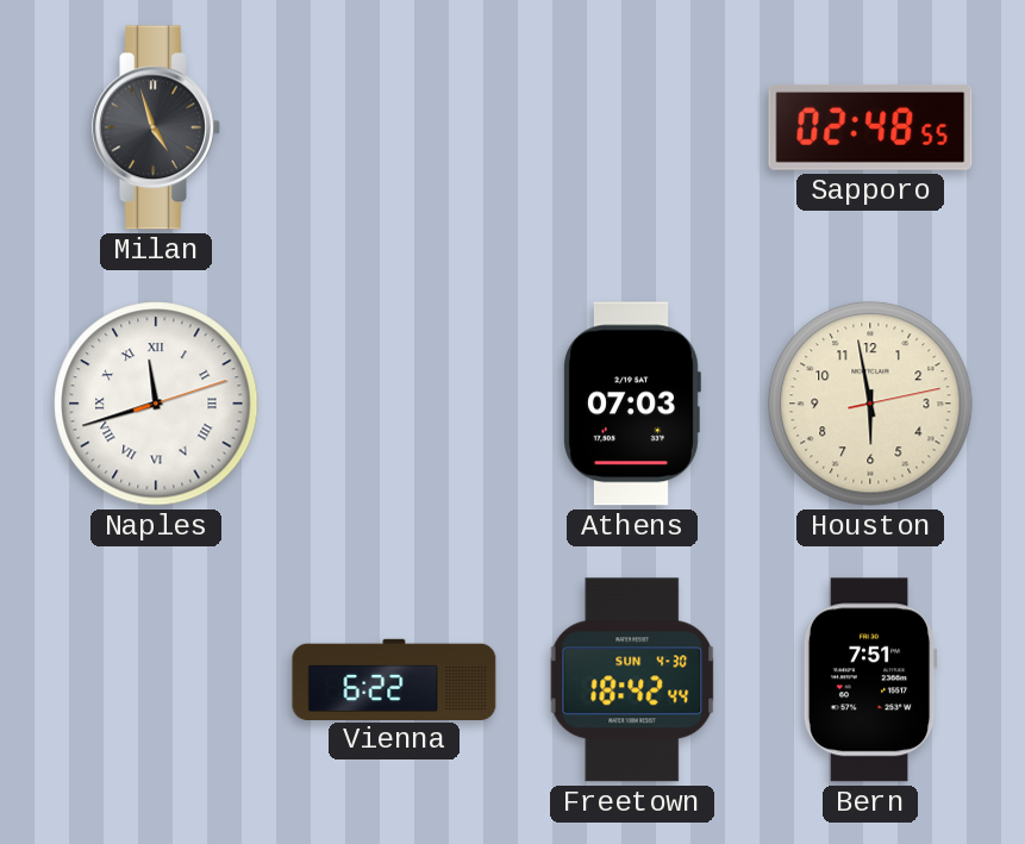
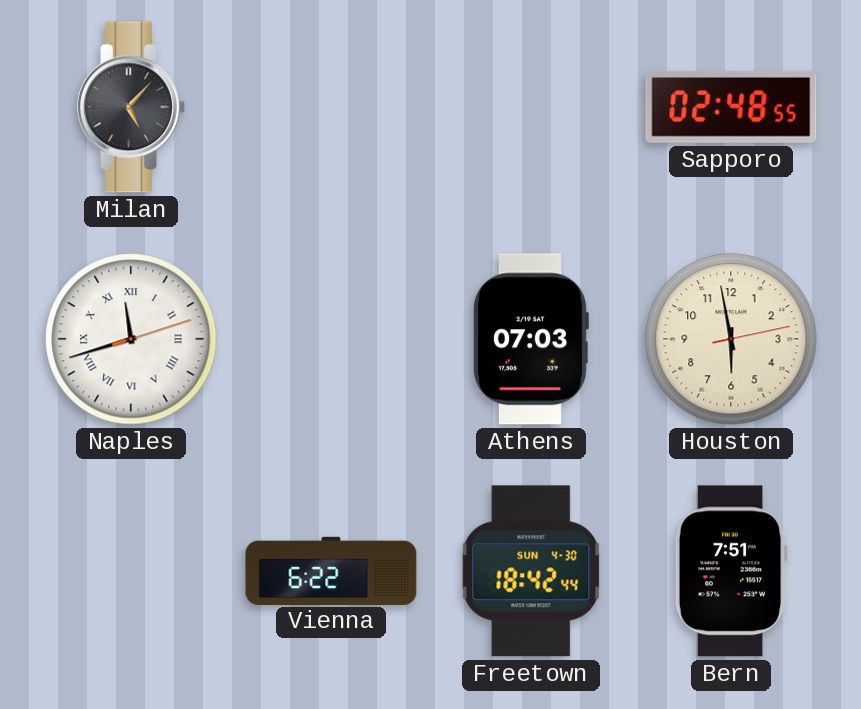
Milan: 4:57 -> 5:07
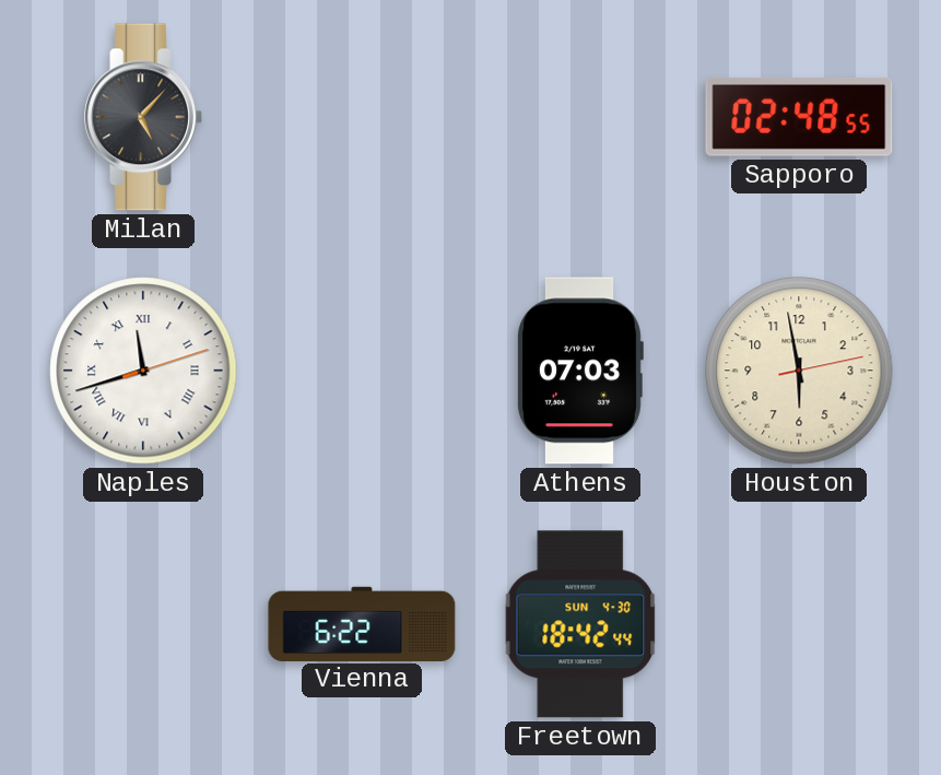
Bern: 7:51 -> none
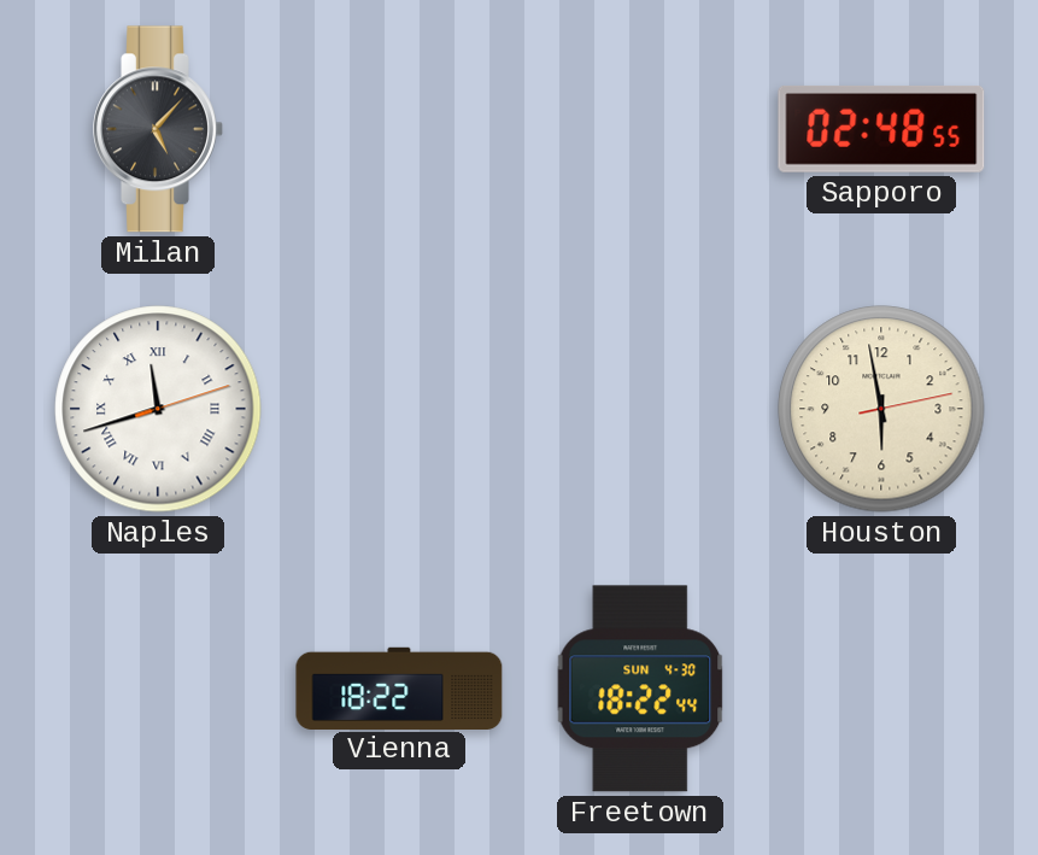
Athens: 07:03 -> none
Vienna: 6:22 -> 18:22
Freetown: 18:42 -> 18:22
